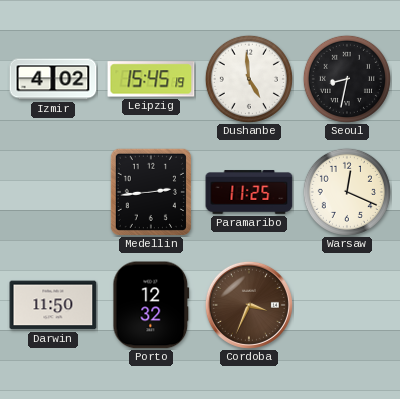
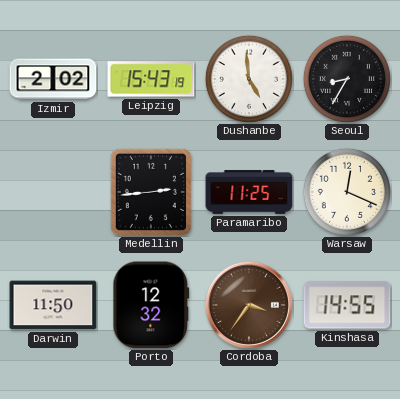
Izmir: 4:02 -> 2:02
Leipzig: 15:45 -> 15:43
Seoul: 8:32 -> 8:35
Cordoba: 3:34 -> 3:36
Kinshasa: none -> 14:55
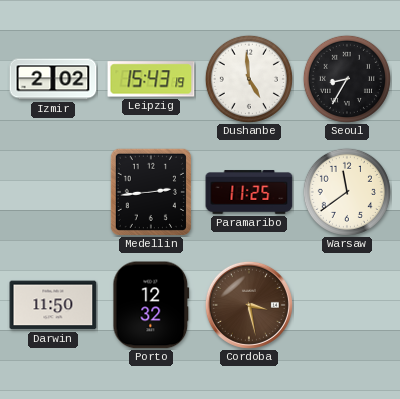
Warsaw: 12:19 -> 11:39
Cordoba: 3:36 -> 3:28
Kinshasa: 14:55 -> none
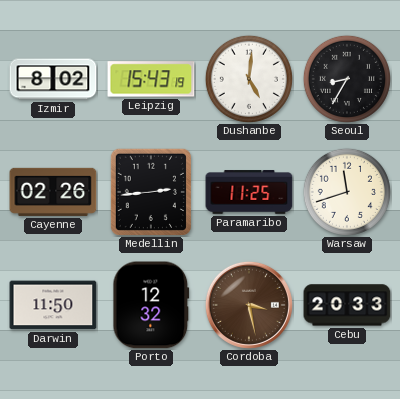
Izmir: 2:02 -> 8:02
Dushanbe: 4:59 -> 5:01
Cayenne: none -> 02:26
Warsaw: 11:39 -> 11:42
Cebu: none -> 20:33
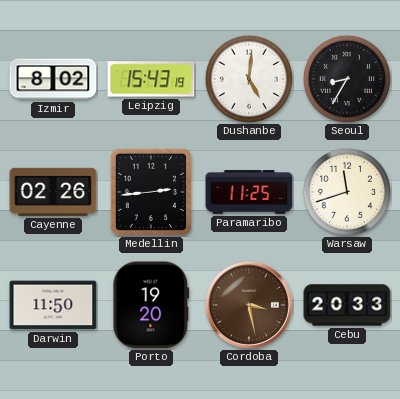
Porto: 12:32 -> 19:20
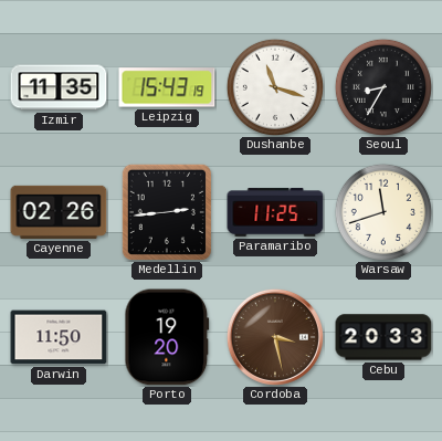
Izmir: 8:02 -> 11:35
Dushanbe: 5:01 -> 11:18
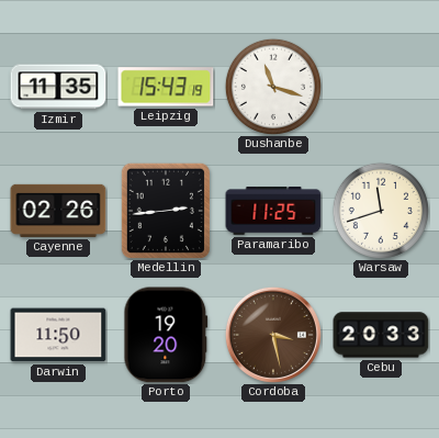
Seoul: 8:35 -> none
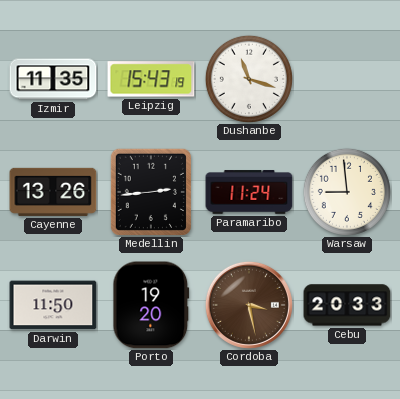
Cayenne: 02:26 -> 13:26
Paramaribo: 11:25 -> 11:24
Warsaw: 11:42 -> 8:59
